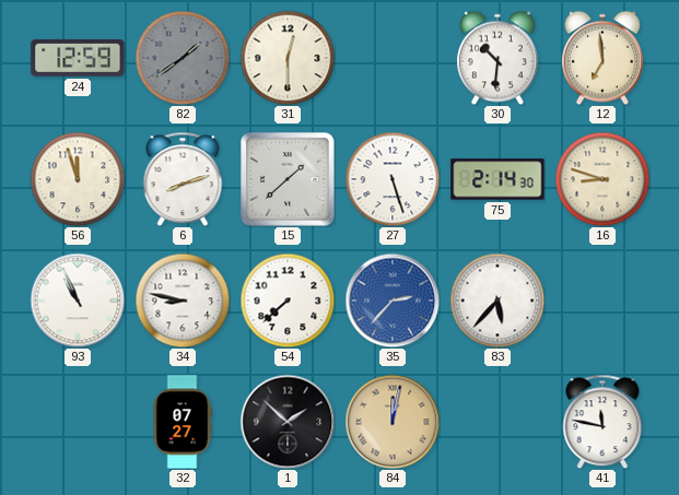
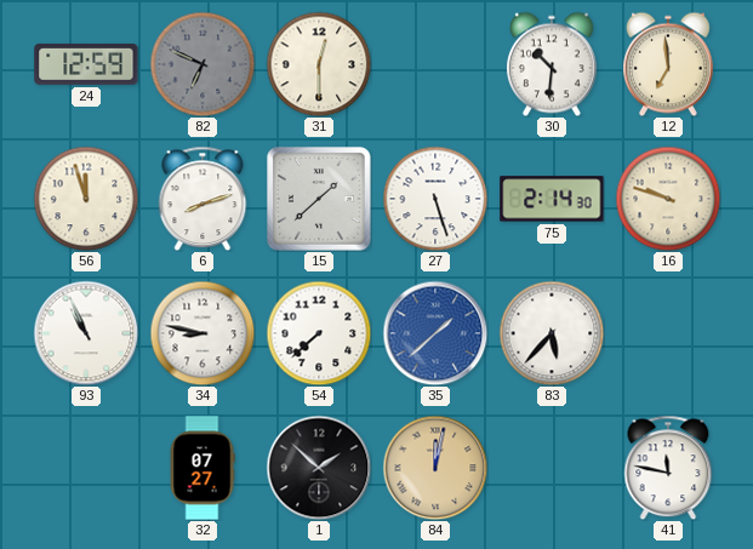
82: 1:39 -> 6:49
16: 8:48 -> 9:48
35: 2:37 -> 1:38
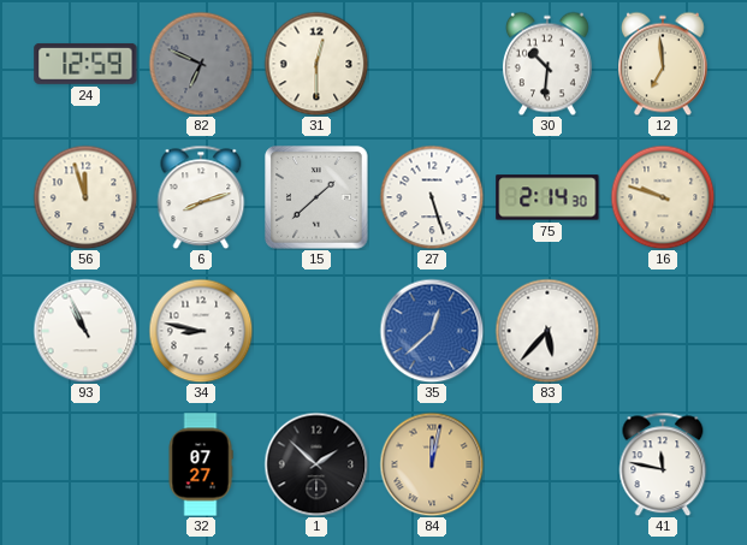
54: 7:38 -> none
35: 1:38 -> 12:38
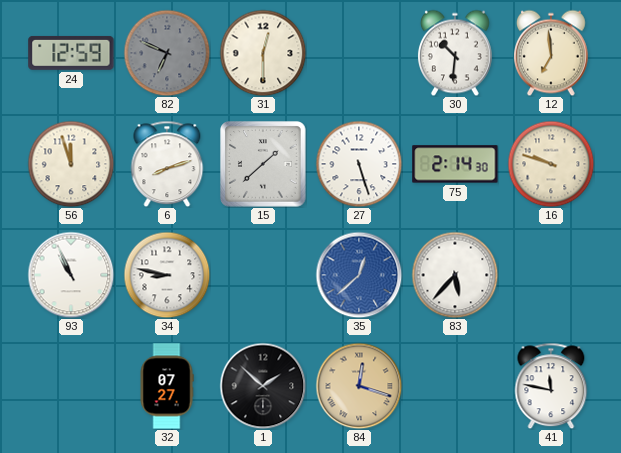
84: 12:02 -> 12:18
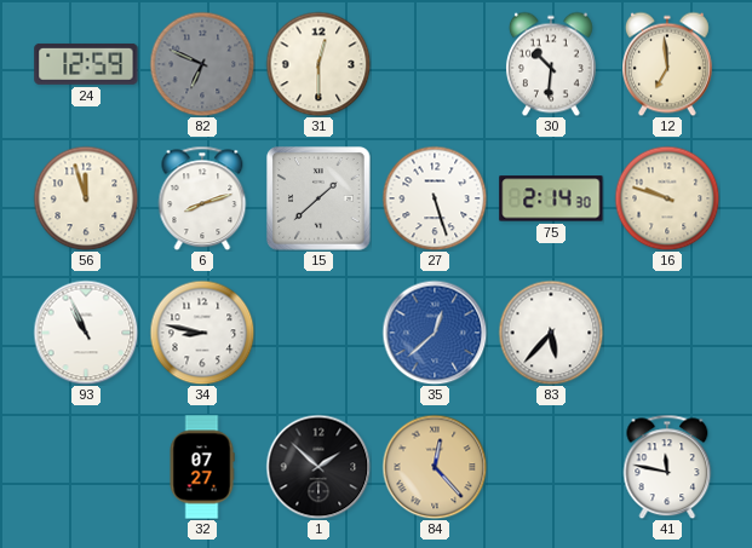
84: 12:18 -> 12:23
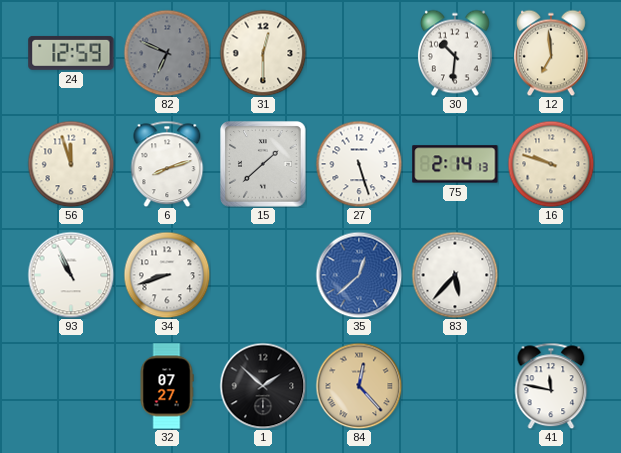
75: 2:14:30 -> 2:14:13
34: 8:47 -> 8:42
